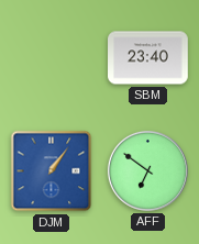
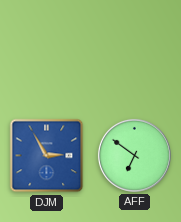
SBM: 23:40 -> none
DJM: 1:06 -> 2:55
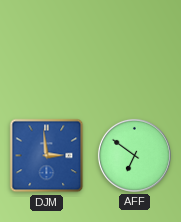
DJM: 2:55 -> 2:59
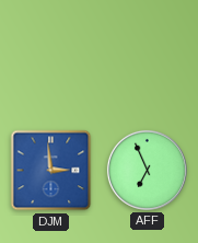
AFF: 6:51 -> 6:56
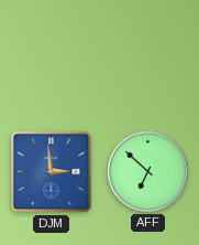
AFF: 6:56 -> 6:52
